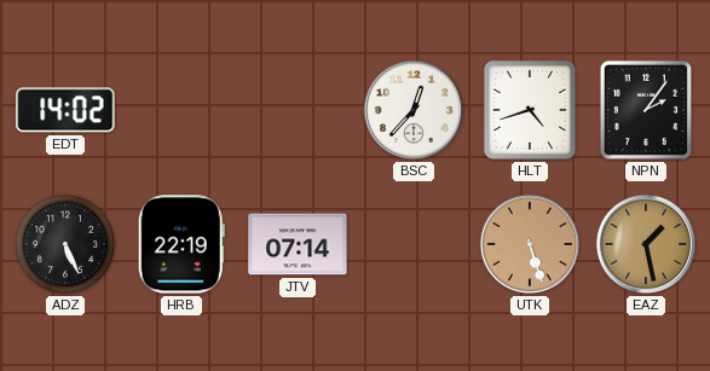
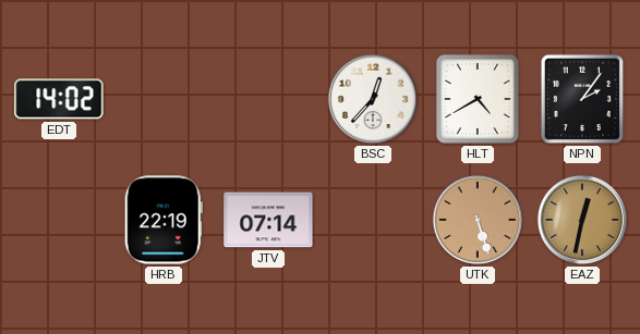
HLT: 4:42 -> 4:40
ADZ: 5:26 -> none
EAZ: 1:28 -> 12:32
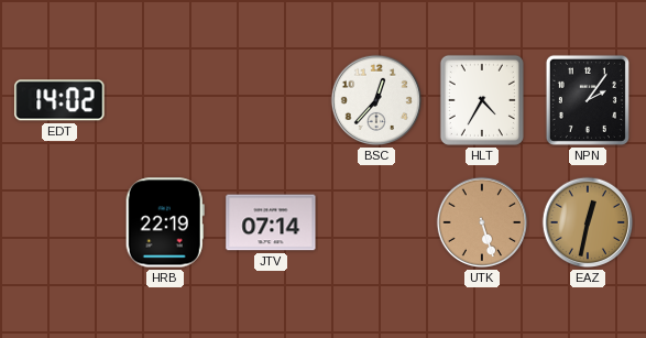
HLT: 4:40 -> 4:35
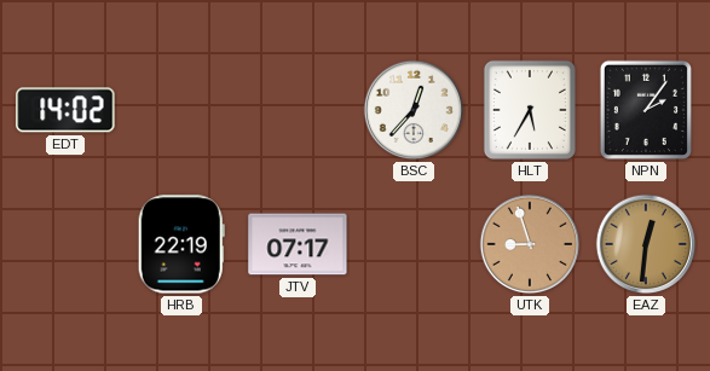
HLT: 4:35 -> 5:35
JTV: 07:14 -> 07:17
UTK: 5:27 -> 8:57
EAZ: 12:32 -> 12:31
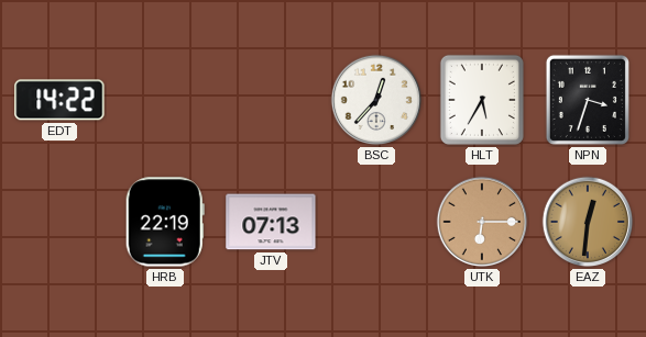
EDT: 14:02 -> 14:22
NPN: 2:06 -> 3:33
JTV: 07:17 -> 07:13
UTK: 8:57 -> 6:15
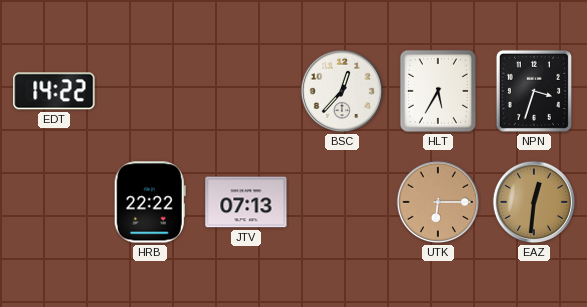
HRB: 22:19 -> 22:22
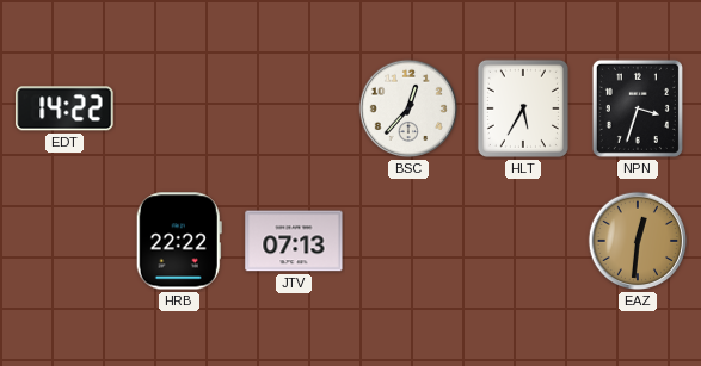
UTK: 6:15 -> none
